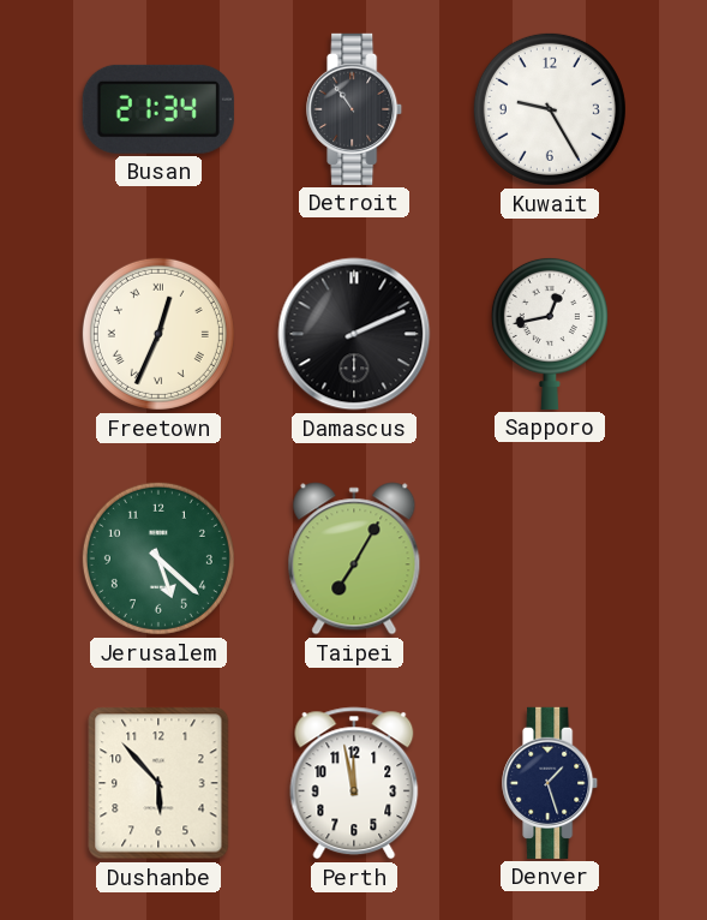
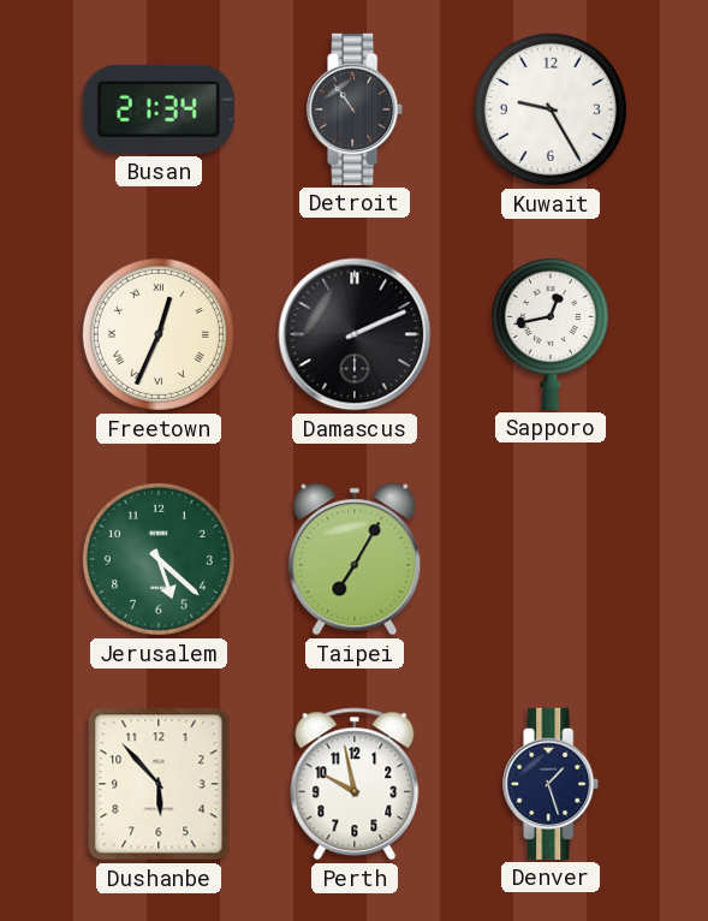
Perth: 11:58 -> 9:58
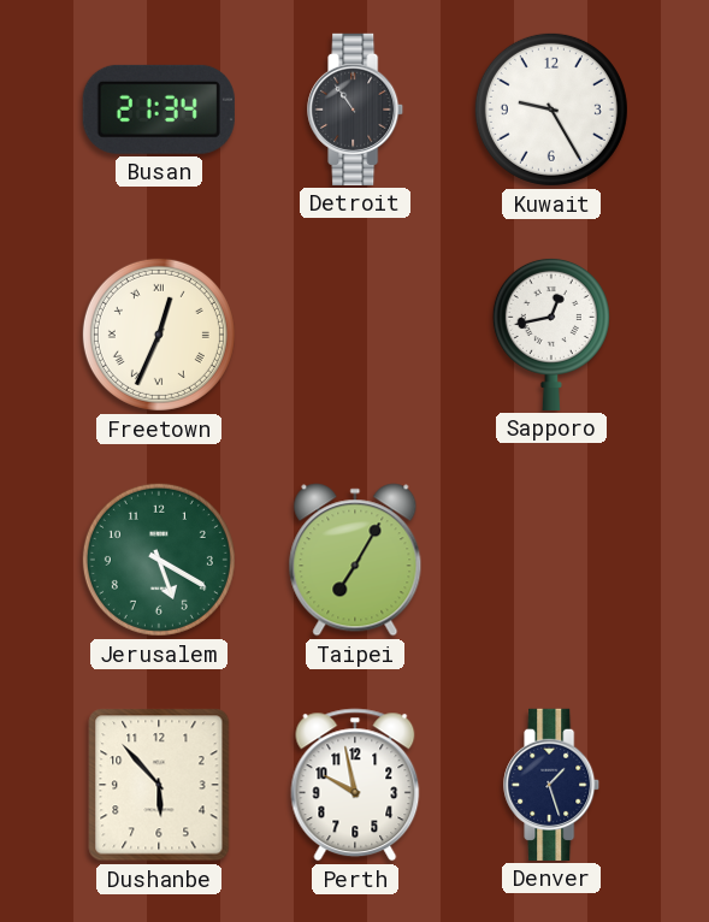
Damascus: 2:11 -> none
Jerusalem: 5:22 -> 5:20
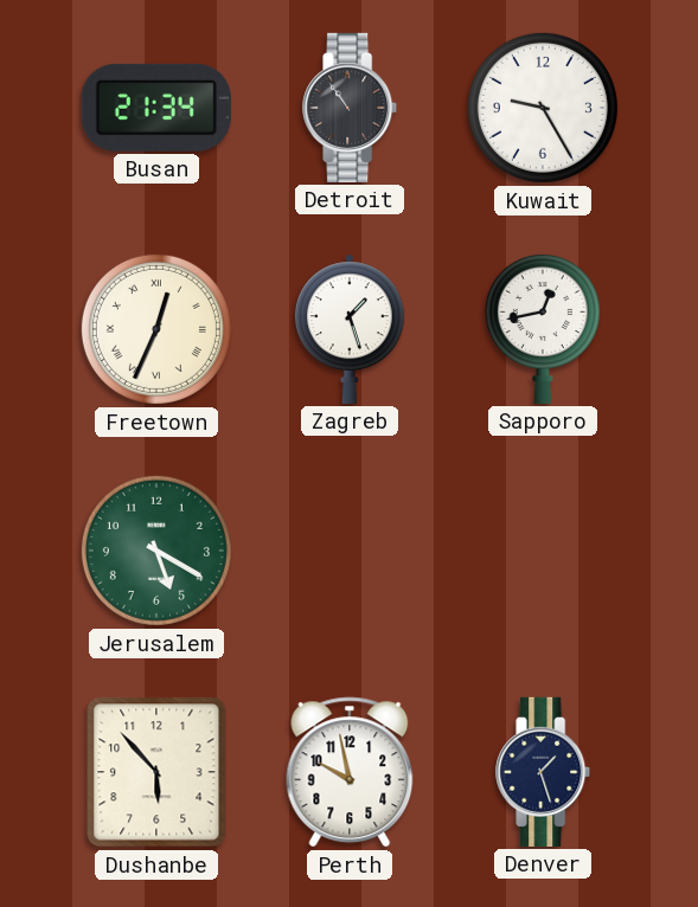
Zagreb: none -> 1:27
Taipei: 7:05 -> none
